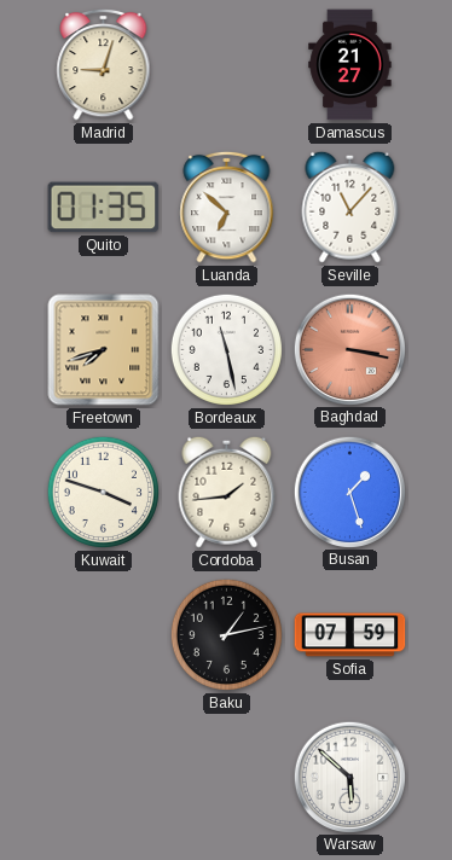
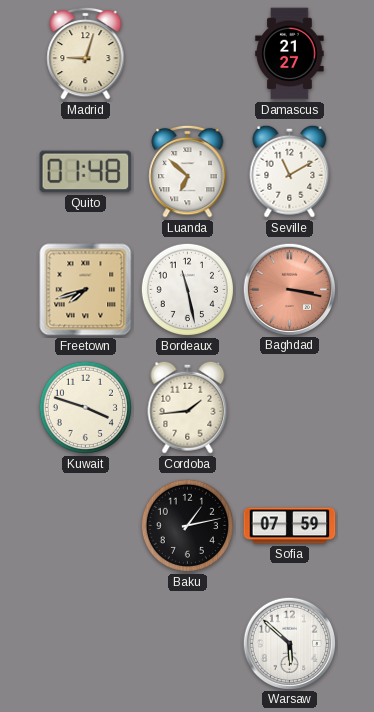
Quito: 01:35 -> 01:48
Seville: 11:07 -> 11:10
Busan: 1:27 -> none
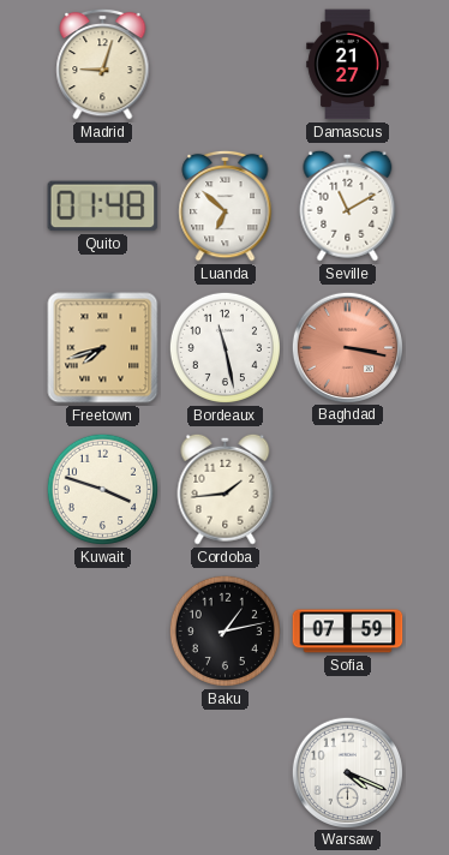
Warsaw: 5:52 -> 4:19
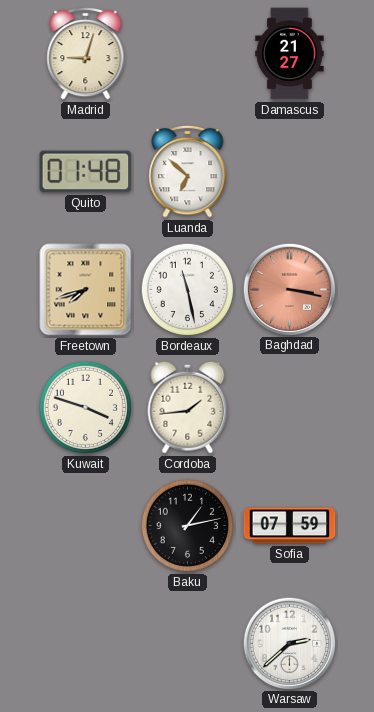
Seville: 11:10 -> none
Warsaw: 4:19 -> 2:38
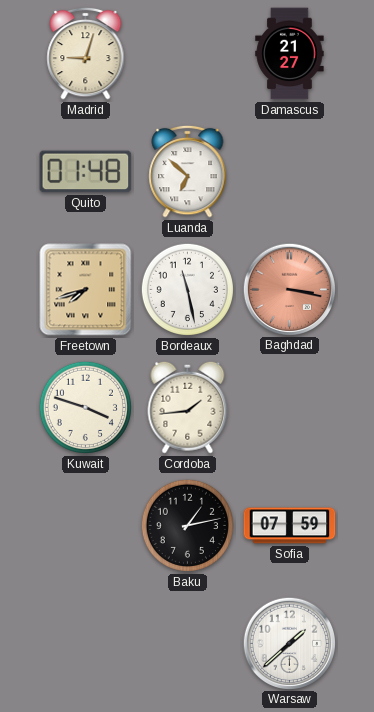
Warsaw: 2:38 -> 1:38
